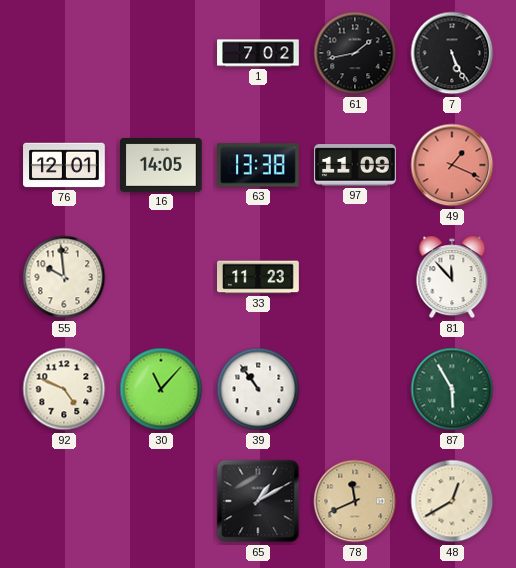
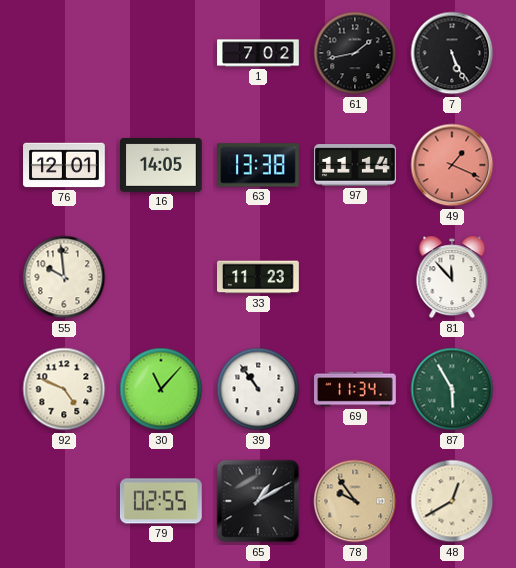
97: 11:09 -> 11:14
69: none -> 11:34
79: none -> 02:55
78: 11:41 -> 9:54
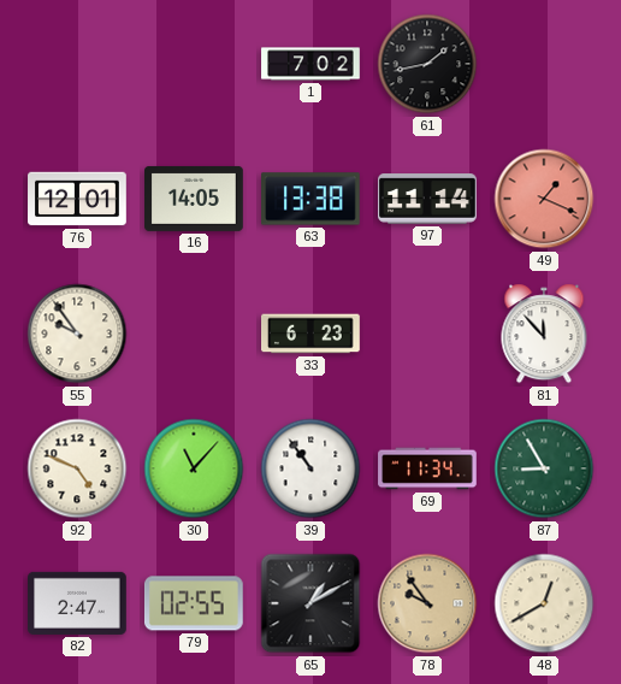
7: 5:26 -> none
55: 9:59 -> 9:54
33: 11:23 -> 6:23
87: 5:55 -> 8:55
82: none -> 2:47
